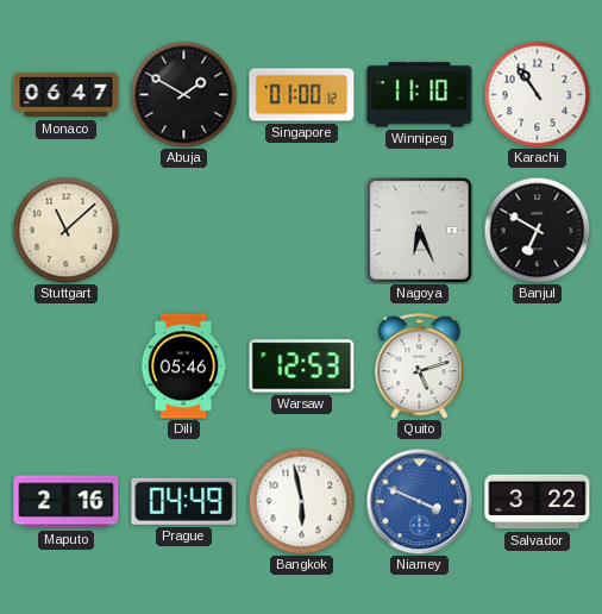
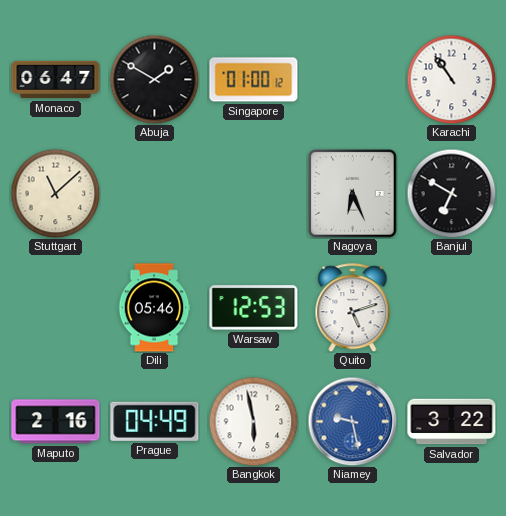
Winnipeg: 11:10 -> none
Niamey: 3:49 -> 9:28
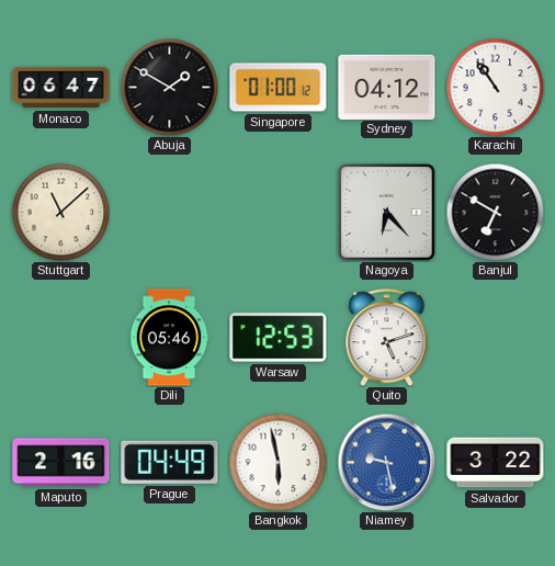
Sydney: none -> 04:12
Nagoya: 6:26 -> 6:23
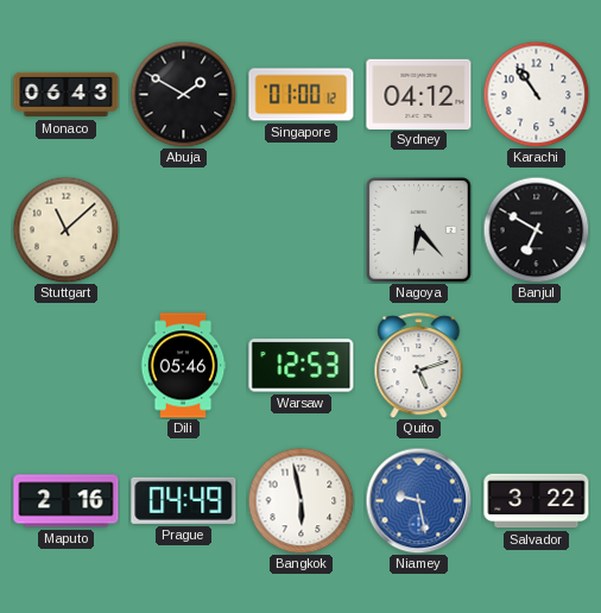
Monaco: 06:47 -> 06:43
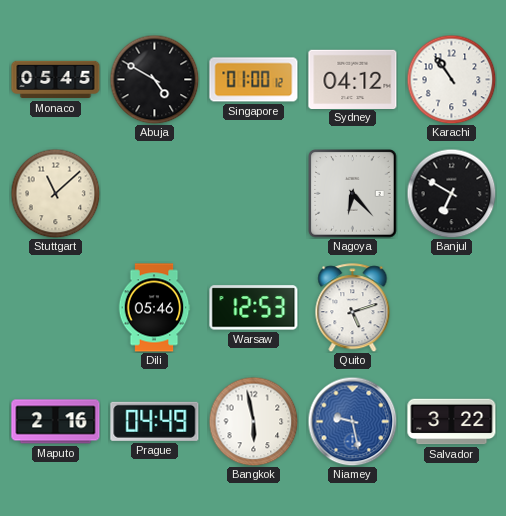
Monaco: 06:43 -> 05:45
Abuja: 1:50 -> 4:50
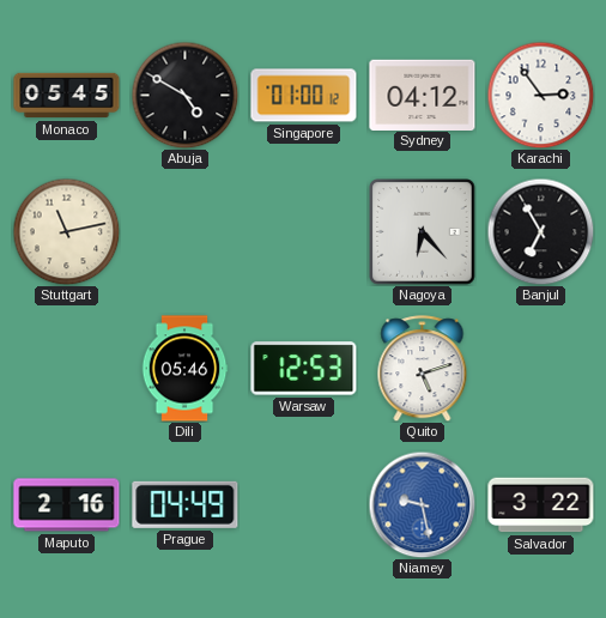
Karachi: 10:54 -> 2:54
Stuttgart: 11:08 -> 11:13
Banjul: 6:50 -> 6:55
Bangkok: 5:58 -> none
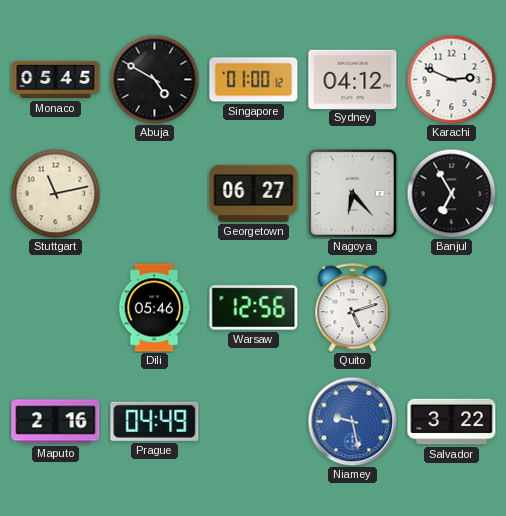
Karachi: 2:54 -> 2:49
Georgetown: none -> 06:27
Warsaw: 12:53 -> 12:56
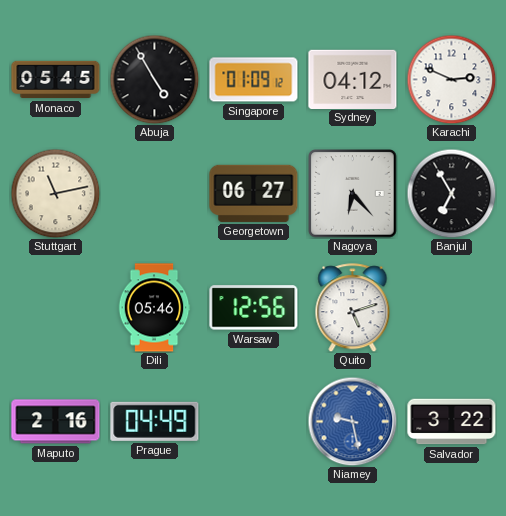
Abuja: 4:50 -> 4:55
Singapore: 01:00 -> 01:09
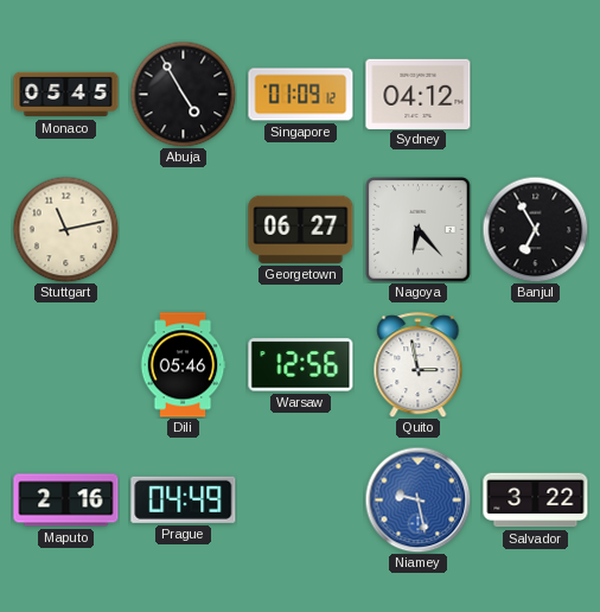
Karachi: 2:49 -> none
Quito: 5:12 -> 2:58
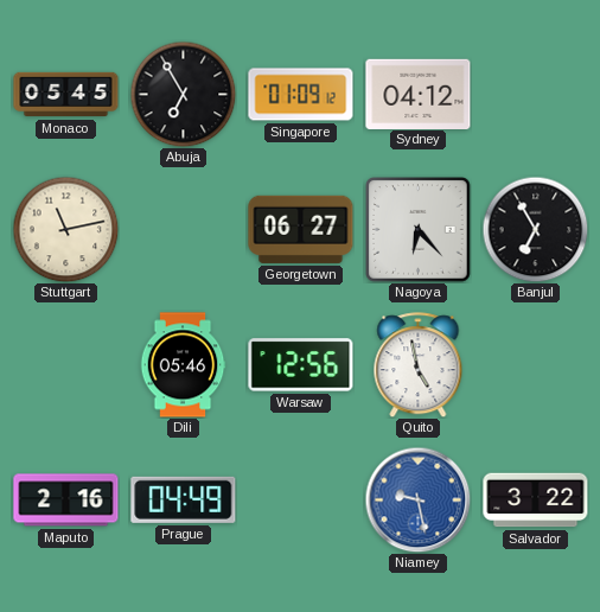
Abuja: 4:55 -> 6:55
Quito: 2:58 -> 4:58
